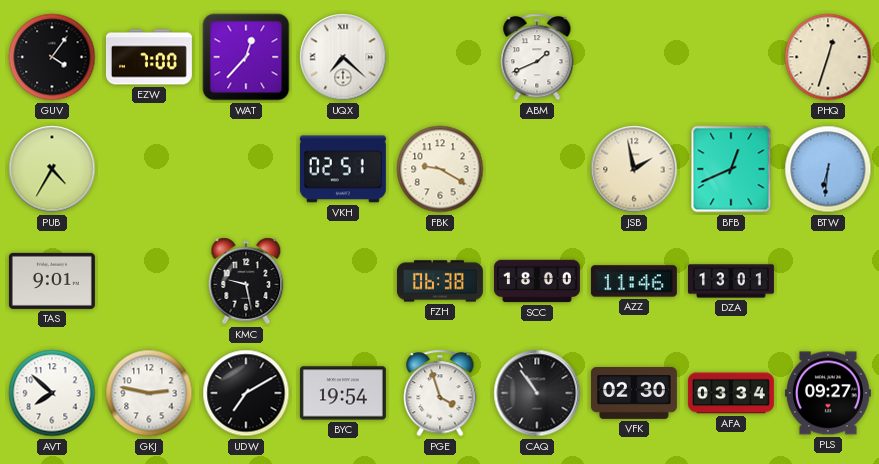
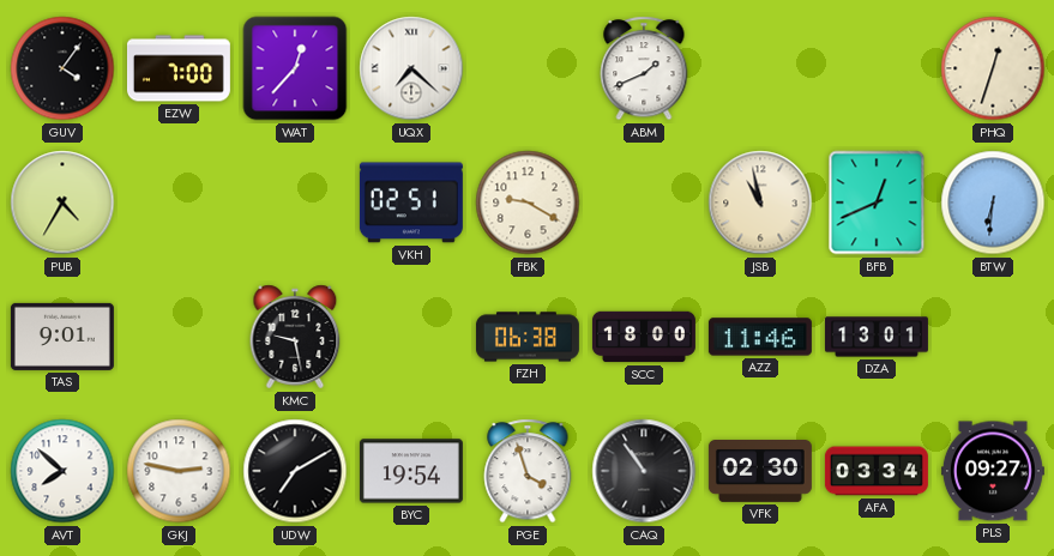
JSB: 1:58 -> 10:58
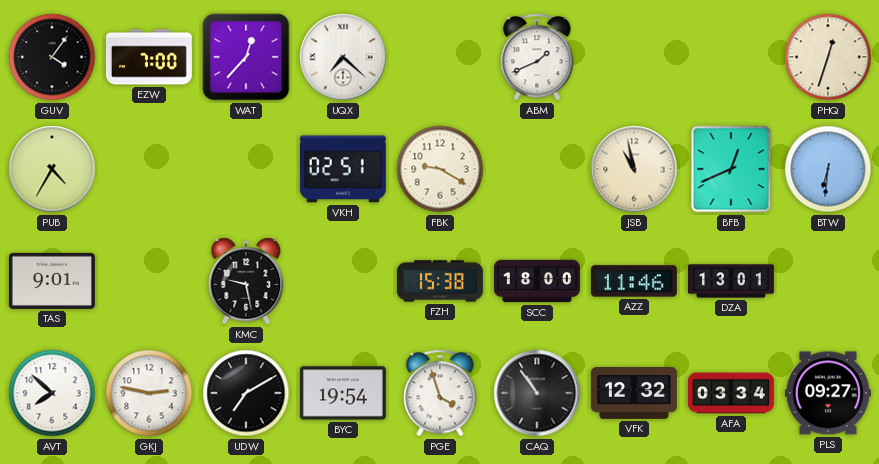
FZH: 06:38 -> 15:38
VFK: 02:30 -> 12:32
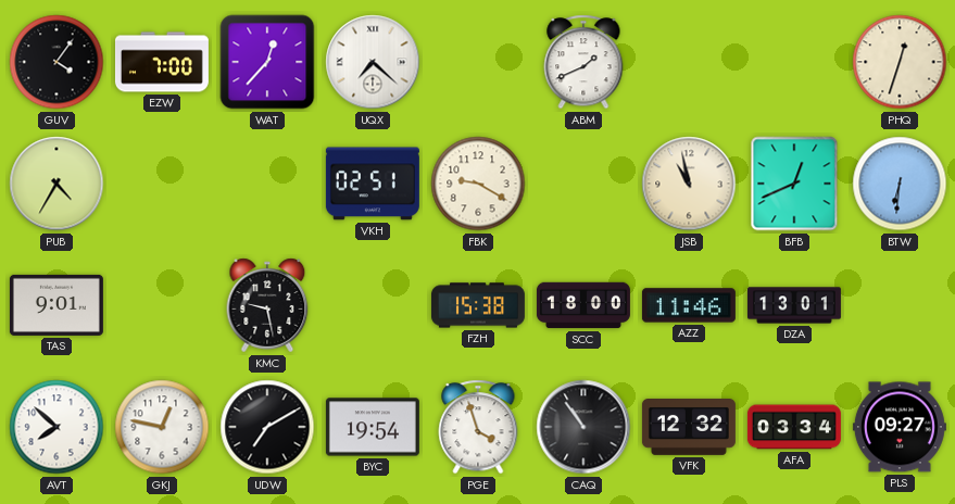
GKJ: 2:47 -> 12:47
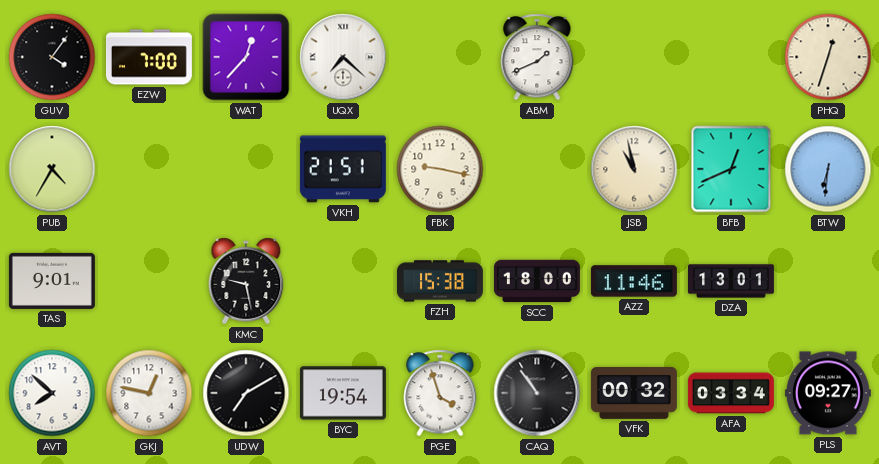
VKH: 02:51 -> 21:51
FBK: 9:20 -> 9:17
VFK: 12:32 -> 00:32
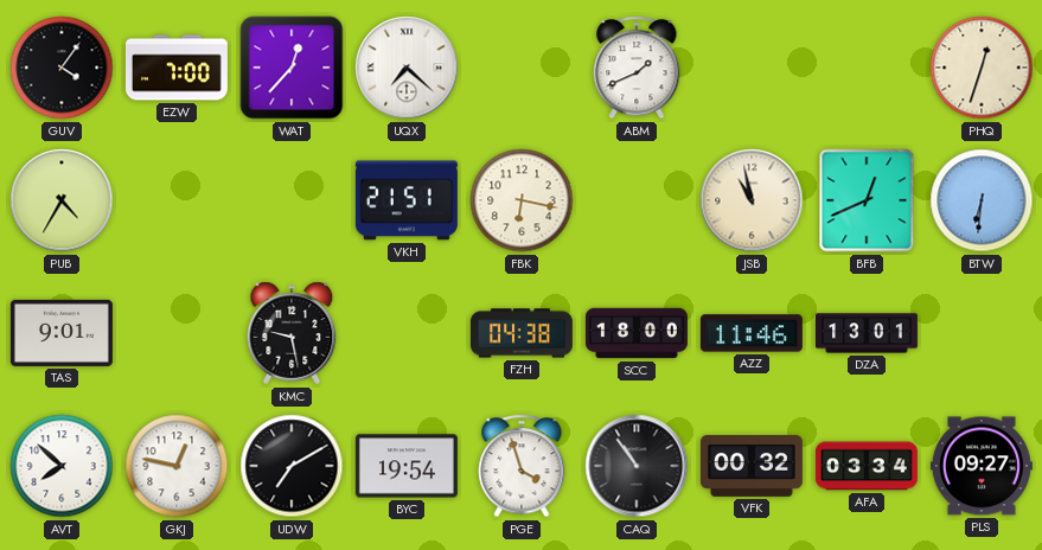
FBK: 9:17 -> 6:17
FZH: 15:38 -> 04:38
